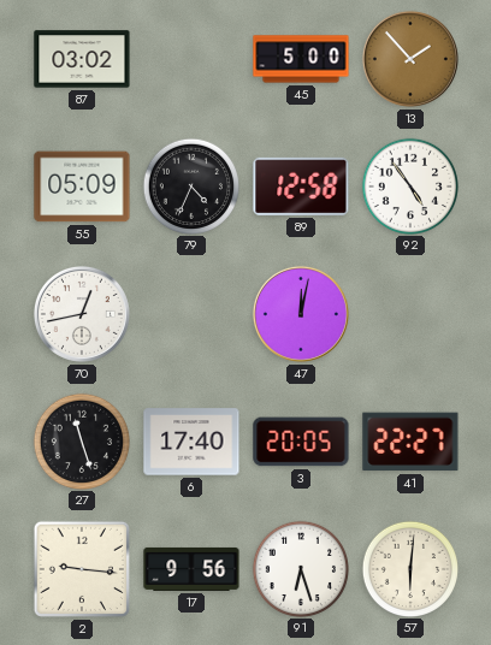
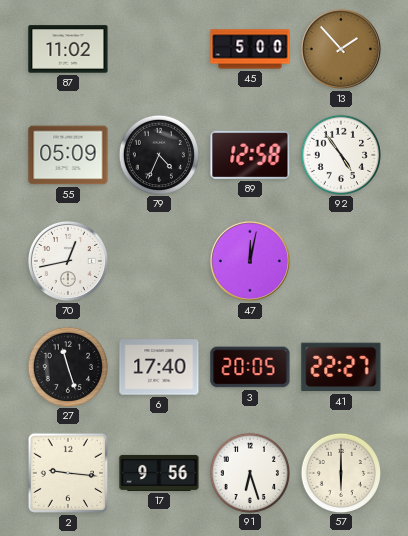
87: 03:02 -> 11:02
57: 6:01 -> 6:00
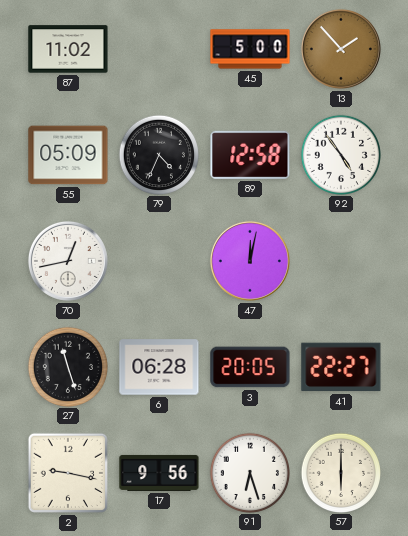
6: 17:40 -> 06:28
2: 9:16 -> 9:17
